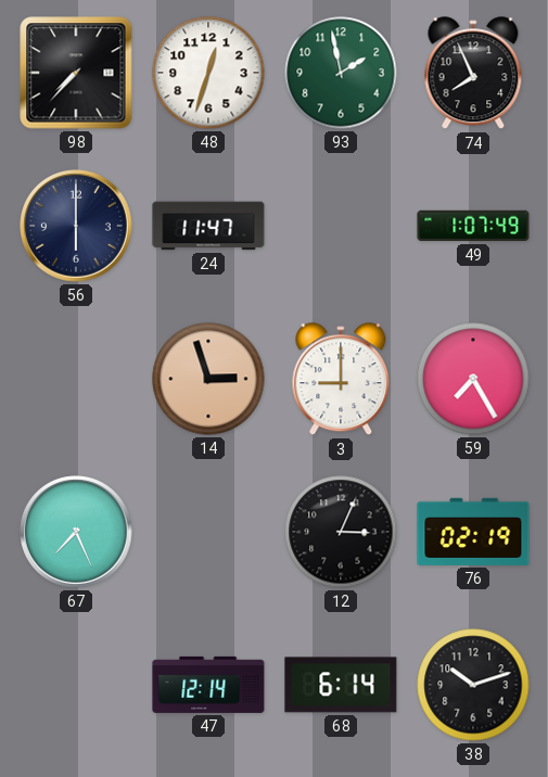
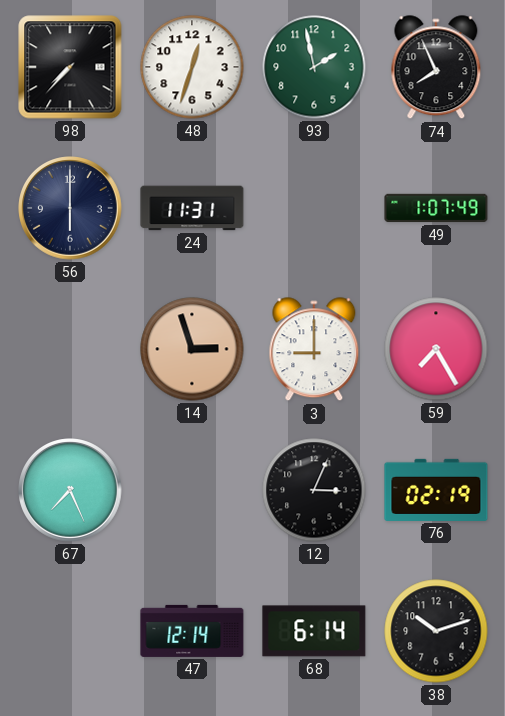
24: 11:47 -> 11:31
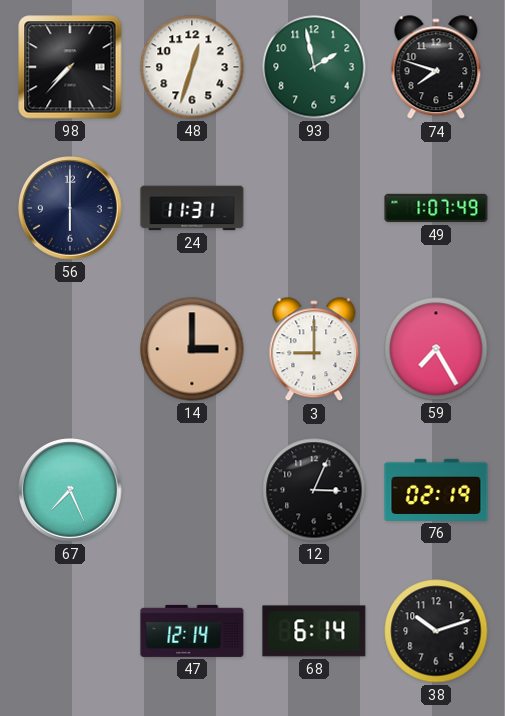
74: 7:56 -> 7:48
14: 2:57 -> 3:00
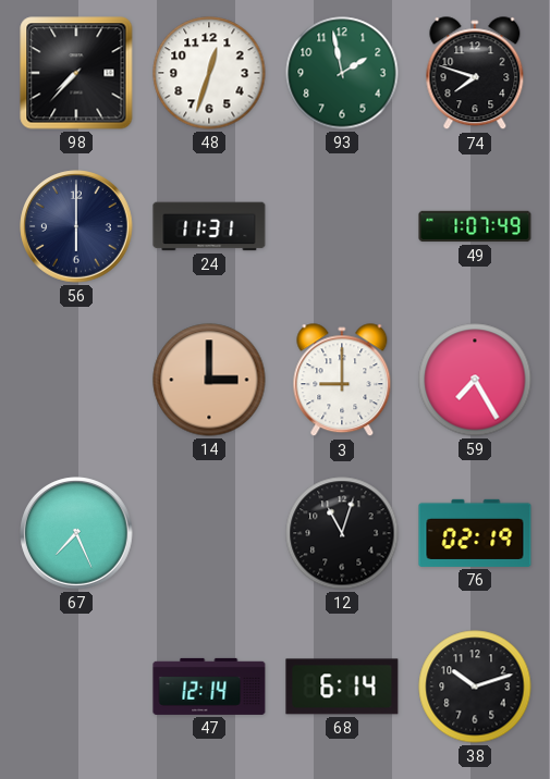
12: 3:04 -> 11:03
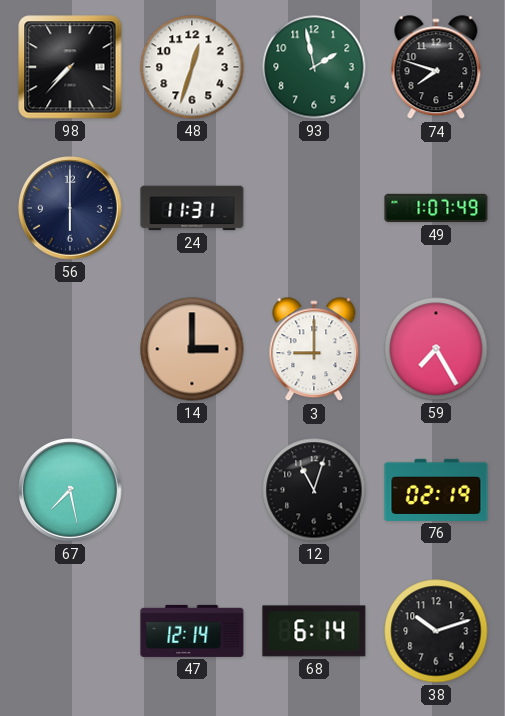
67: 7:26 -> 7:28
